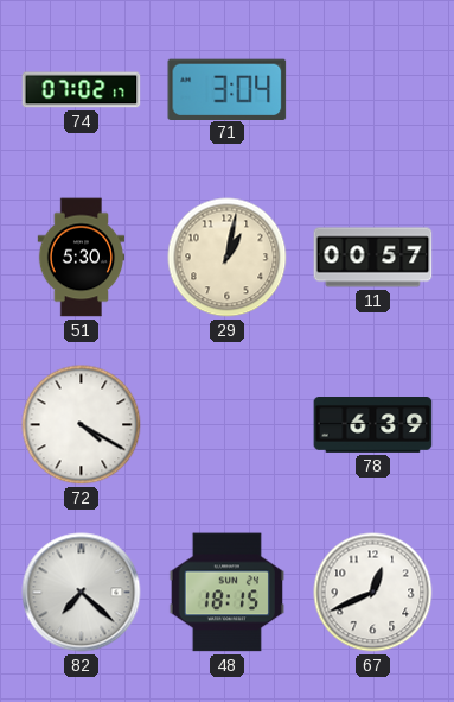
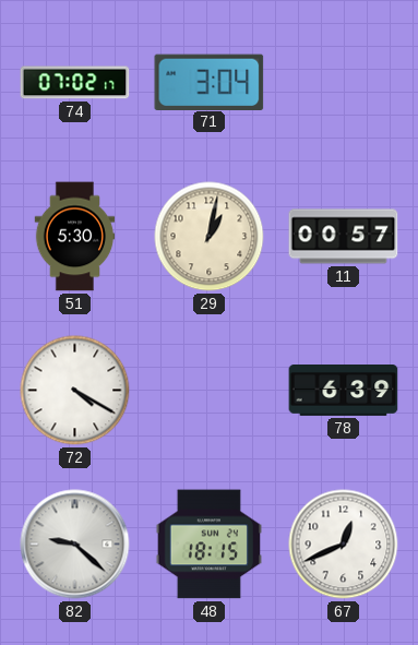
82: 7:22 -> 9:22
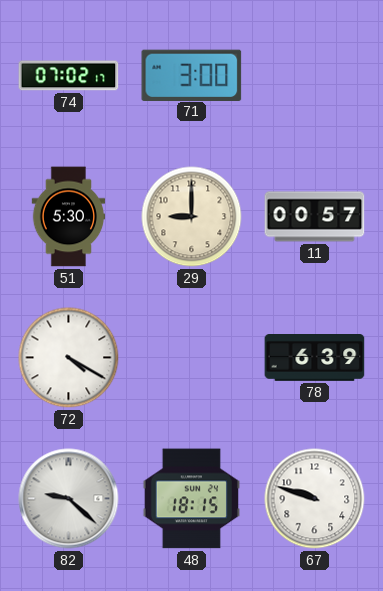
71: 3:04 -> 3:00
29: 1:02 -> 9:00
67: 12:41 -> 9:48
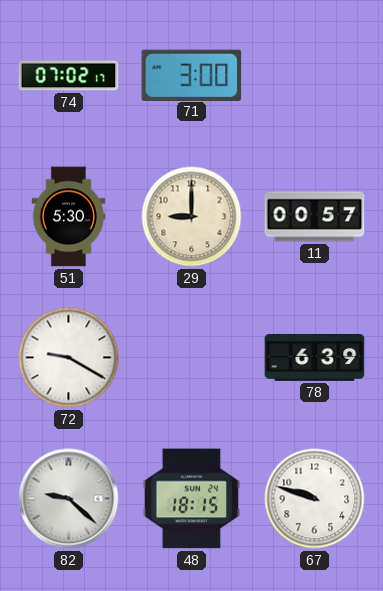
72: 4:20 -> 9:20
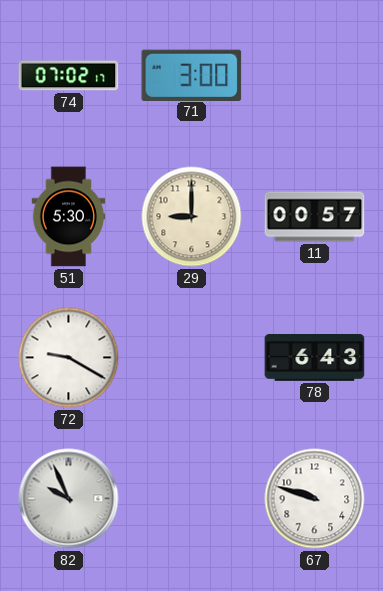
78: 6:39 -> 6:43
82: 9:22 -> 9:56
48: 18:15 -> none
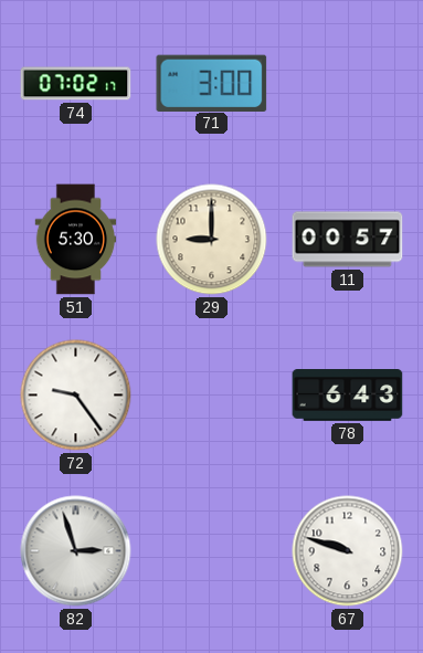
72: 9:20 -> 9:24
82: 9:56 -> 2:57
